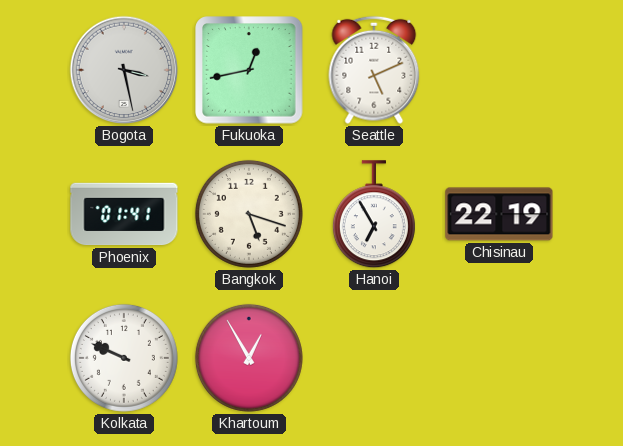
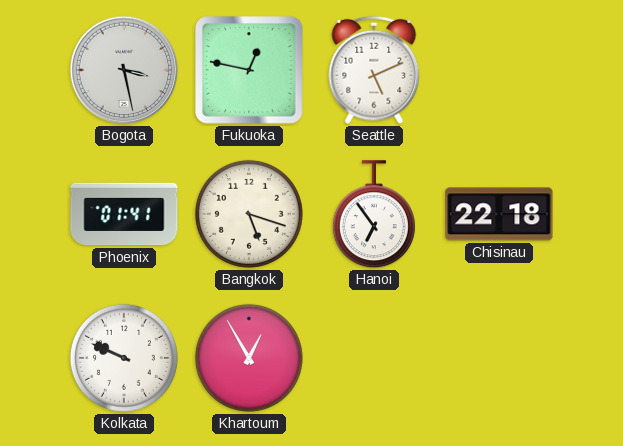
Fukuoka: 12:43 -> 12:47
Hanoi: 6:55 -> 6:54
Chisinau: 22:19 -> 22:18
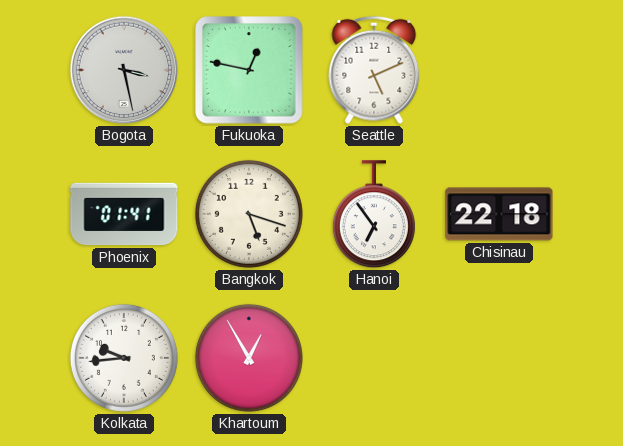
Kolkata: 9:49 -> 9:44
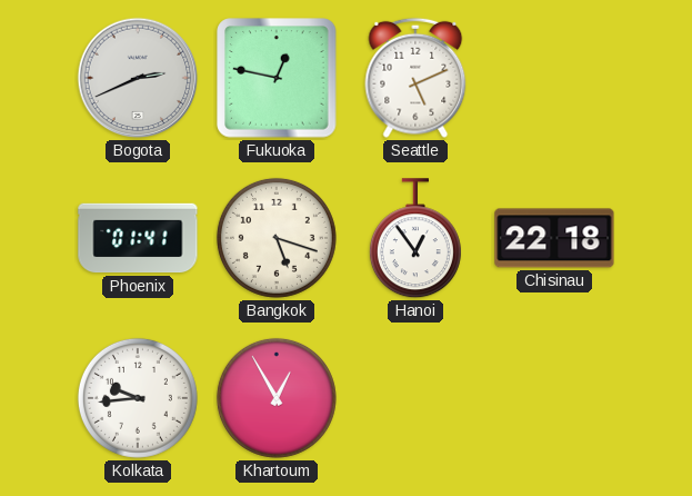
Bogota: 3:28 -> 2:41
Hanoi: 6:54 -> 12:54
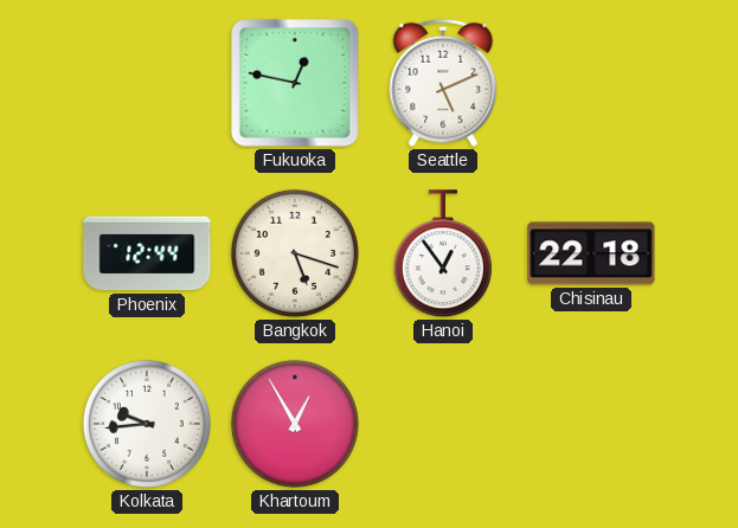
Bogota: 2:41 -> none
Phoenix: 01:41 -> 12:44
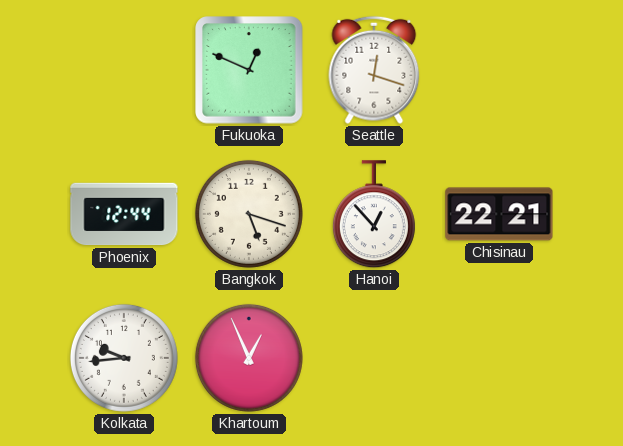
Fukuoka: 12:47 -> 12:49
Seattle: 5:11 -> 12:18
Hanoi: 12:54 -> 12:53
Chisinau: 22:18 -> 22:21
Khartoum: 12:55 -> 12:56
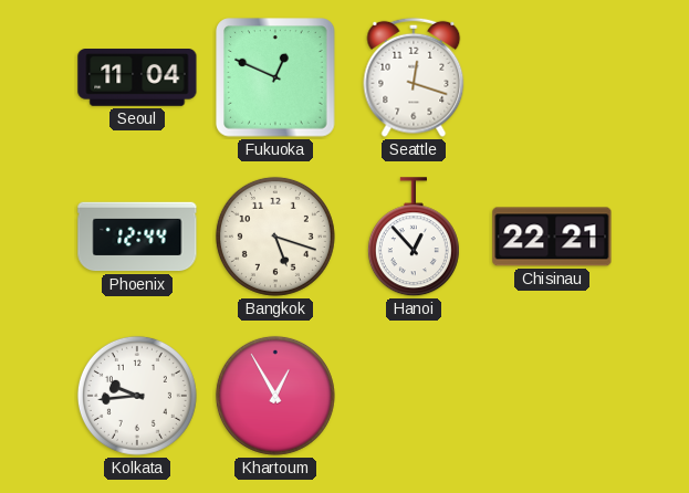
Seoul: none -> 11:04
Khartoum: 12:56 -> 12:55
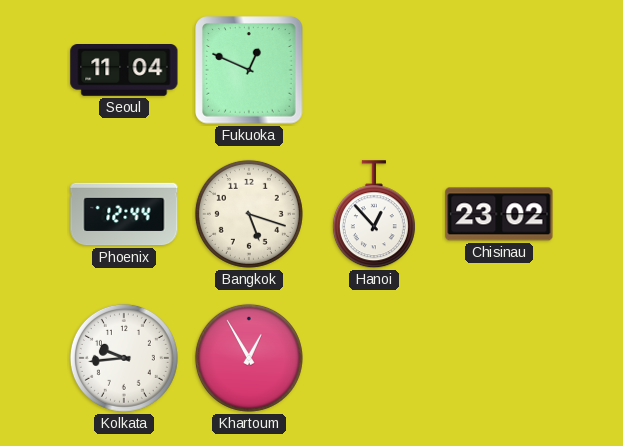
Seattle: 12:18 -> none
Chisinau: 22:21 -> 23:02
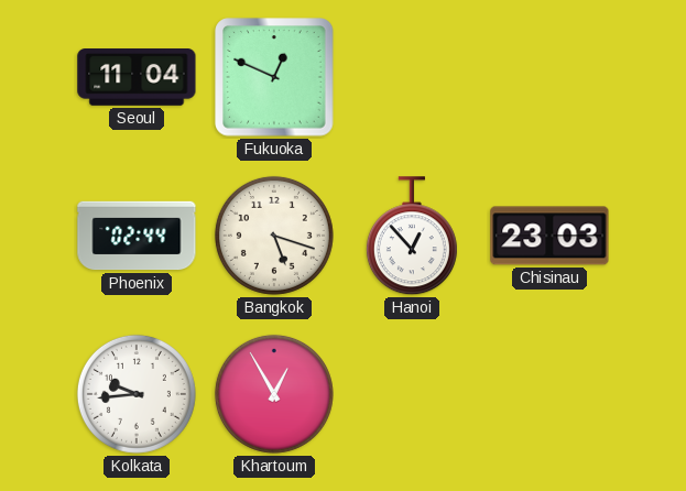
Phoenix: 12:44 -> 02:44
Chisinau: 23:02 -> 23:03
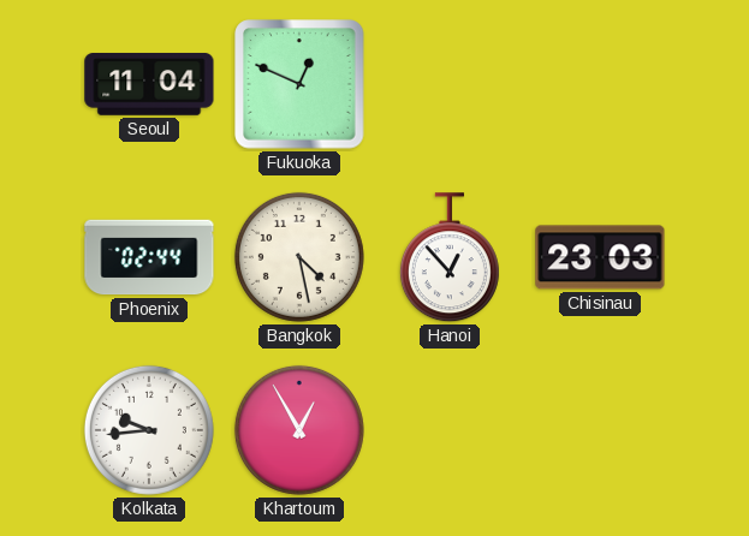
Bangkok: 5:18 -> 4:28
